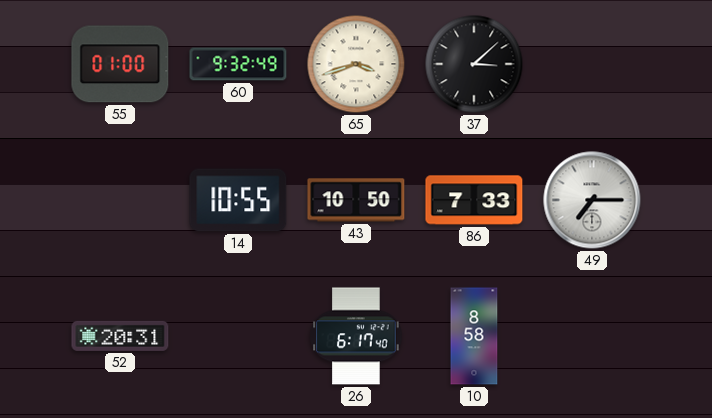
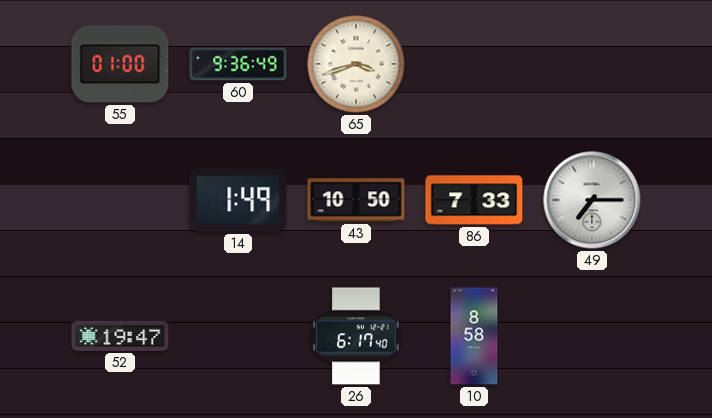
60: 9:32 -> 9:36
37: 3:08 -> none
14: 10:55 -> 1:49
52: 20:31 -> 19:47
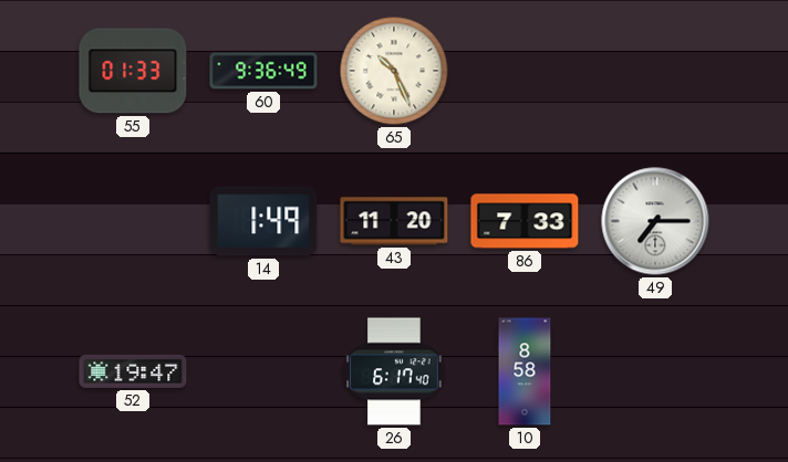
55: 01:00 -> 01:33
65: 3:42 -> 10:26
43: 10:50 -> 11:20
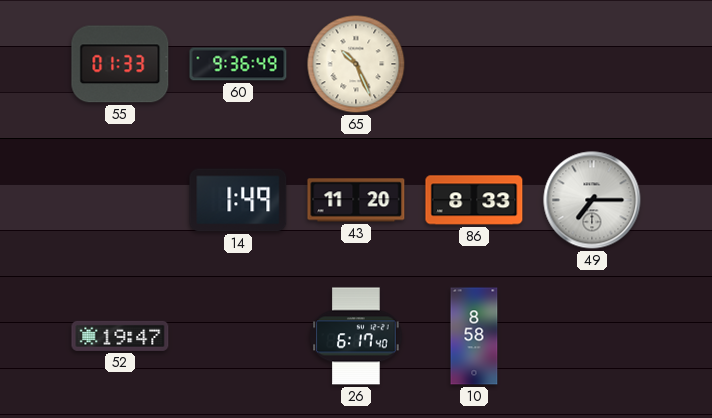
86: 7:33 -> 8:33
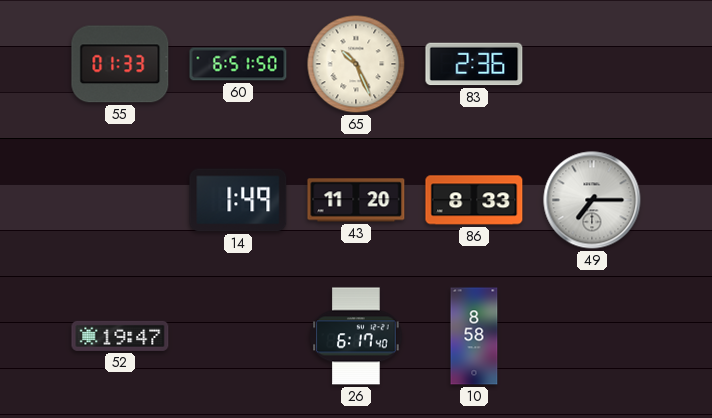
60: 9:36 -> 6:51
83: none -> 2:36
